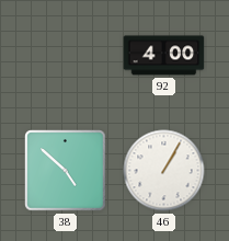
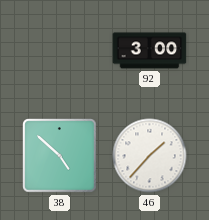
92: 4:00 -> 3:00
46: 1:05 -> 1:37
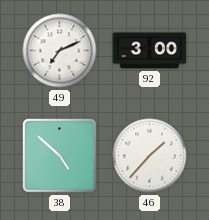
49: none -> 7:11
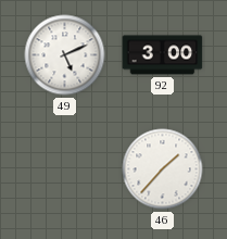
49: 7:11 -> 5:11
38: 4:52 -> none
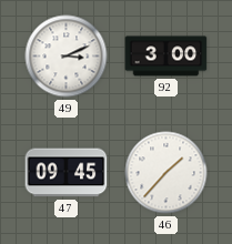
49: 5:11 -> 3:11
47: none -> 09:45
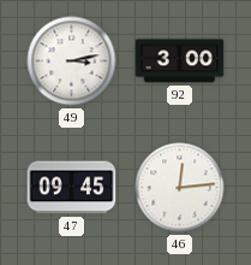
49: 3:11 -> 3:13
46: 1:37 -> 12:14
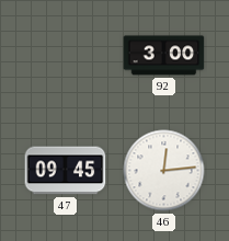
49: 3:13 -> none
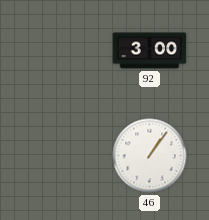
47: 09:45 -> none
46: 12:14 -> 1:06
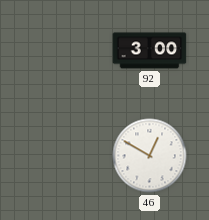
46: 1:06 -> 12:50
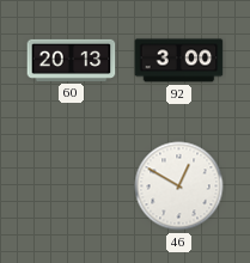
60: none -> 20:13
